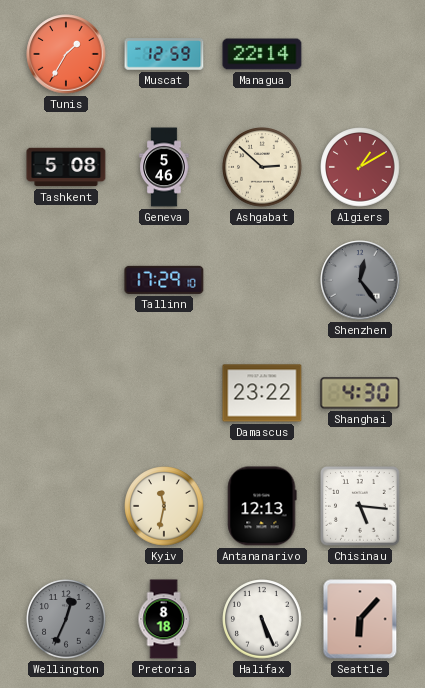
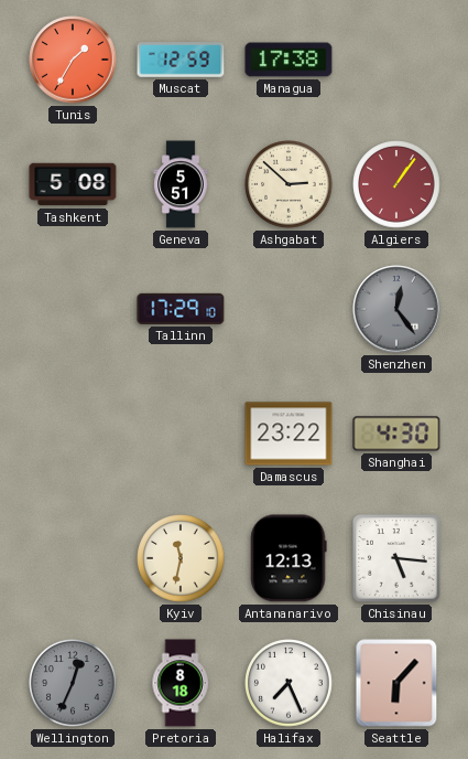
Managua: 22:14 -> 17:38
Geneva: 5:46 -> 5:51
Algiers: 1:10 -> 1:06
Halifax: 5:26 -> 7:26
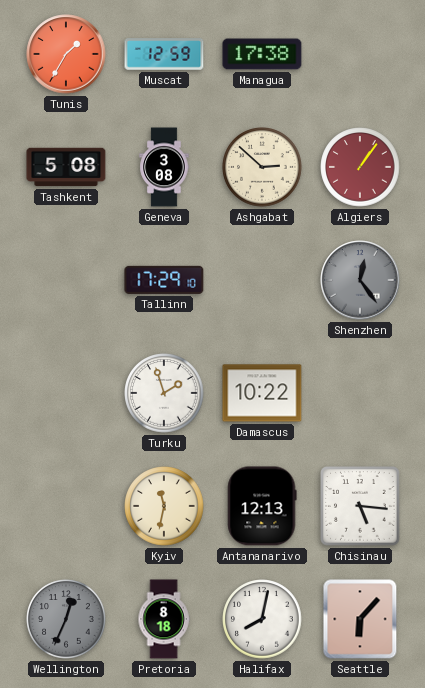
Geneva: 5:51 -> 3:08
Turku: none -> 1:57
Damascus: 23:22 -> 10:22
Shanghai: 4:30 -> none
Halifax: 7:26 -> 8:02
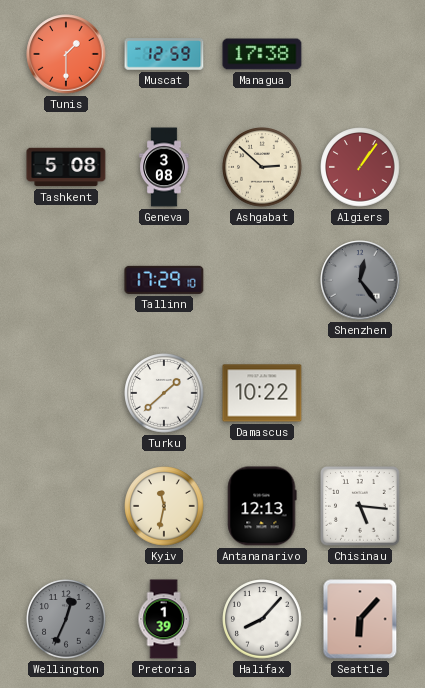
Tunis: 1:35 -> 1:30
Turku: 1:57 -> 1:38
Pretoria: 8:18 -> 1:39
Halifax: 8:02 -> 8:07
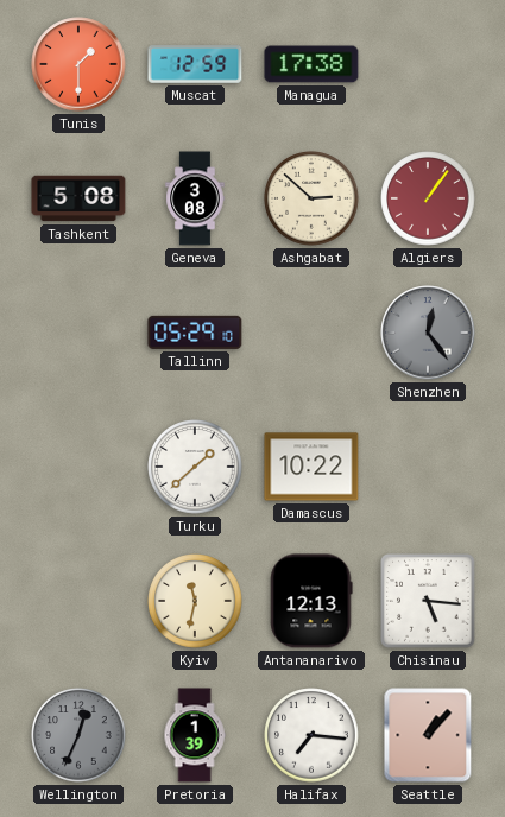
Tallinn: 17:29 -> 05:29
Halifax: 8:07 -> 7:16
Seattle: 6:07 -> 1:07
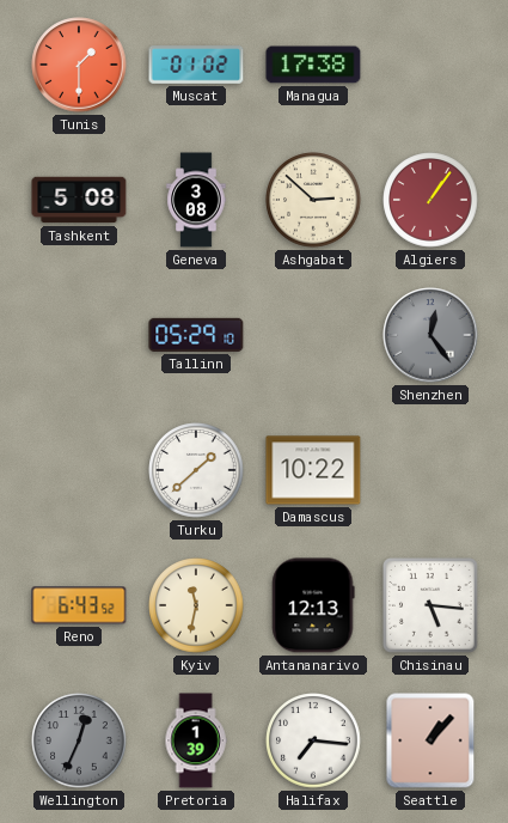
Muscat: 12:59 -> 01:02
Reno: none -> 6:43
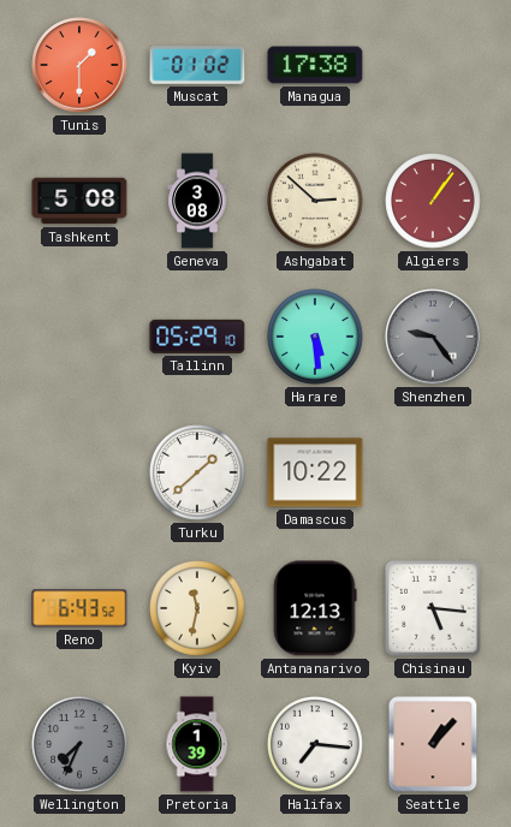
Harare: none -> 5:29
Shenzhen: 12:24 -> 9:24
Wellington: 12:34 -> 7:34
